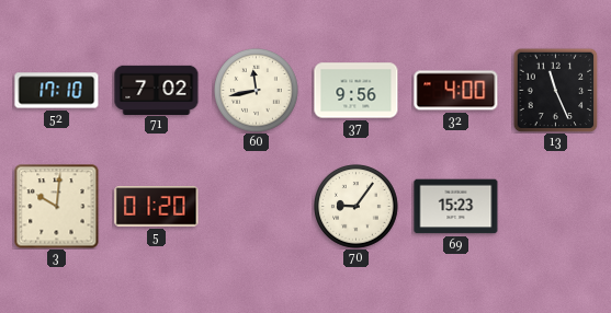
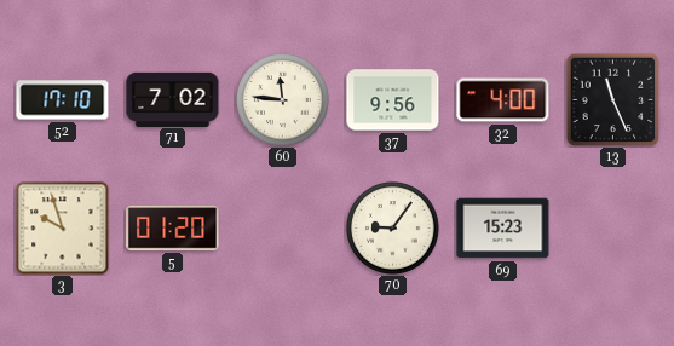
60: 11:43 -> 11:46
3: 10:01 -> 9:57
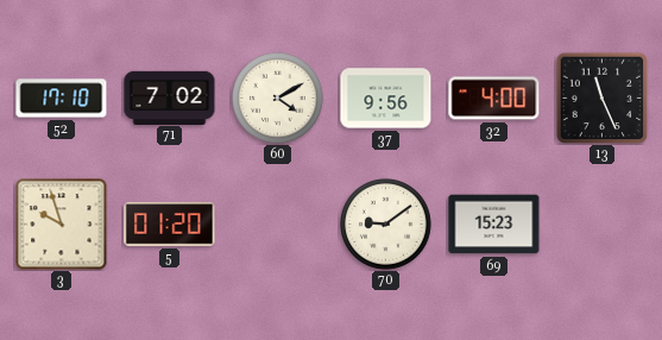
60: 11:46 -> 4:10
70: 9:06 -> 9:09
